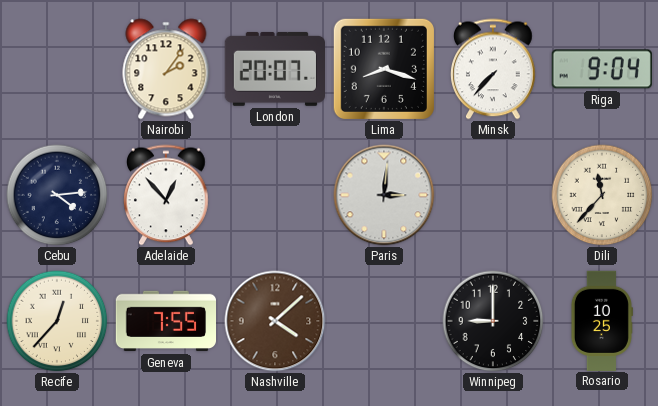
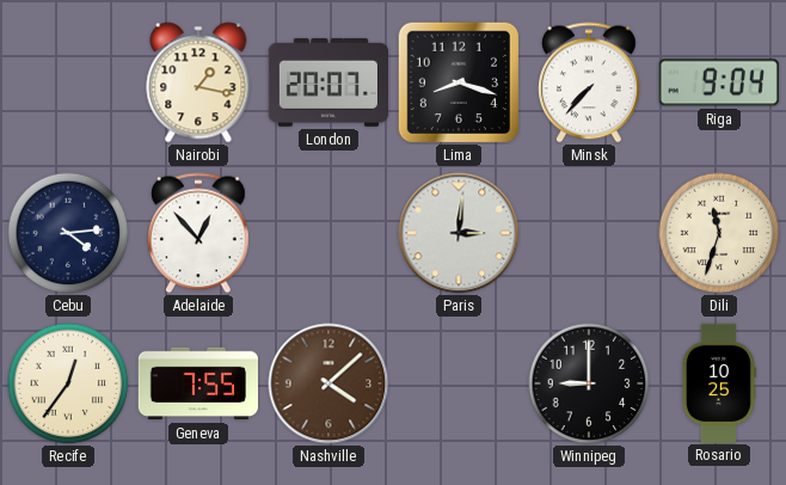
Nairobi: 2:06 -> 1:17
Dili: 11:37 -> 11:33
Recife: 12:37 -> 12:36
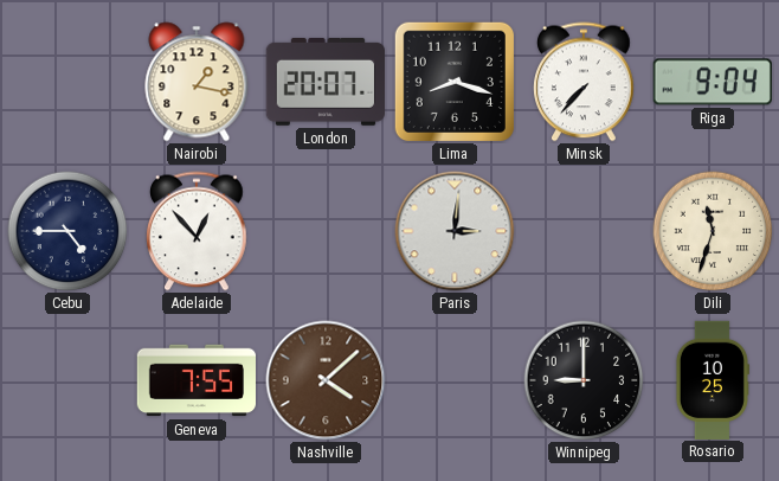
Cebu: 4:14 -> 4:45
Recife: 12:36 -> none
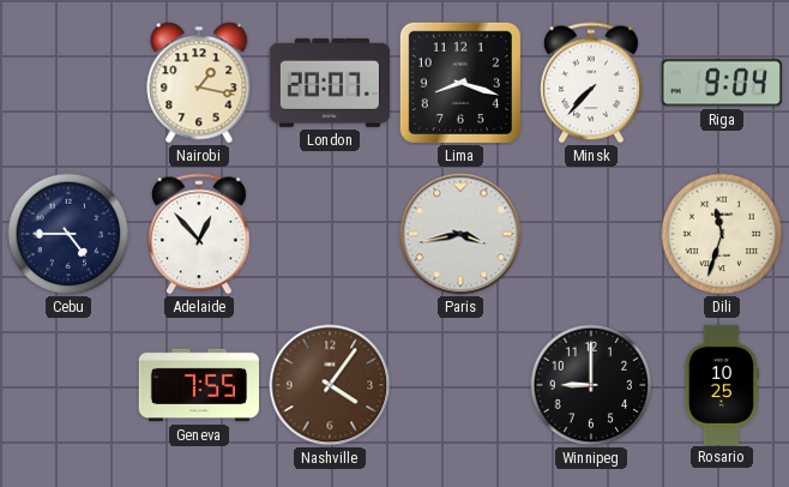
Paris: 3:01 -> 3:43
Nashville: 4:08 -> 4:06
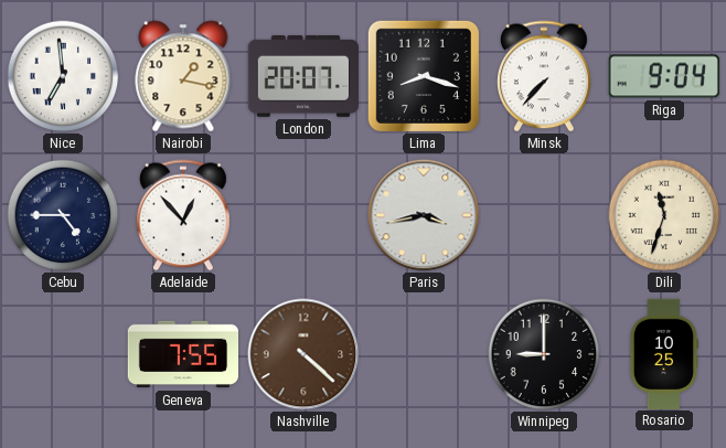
Nice: none -> 6:59
Nashville: 4:06 -> 4:22
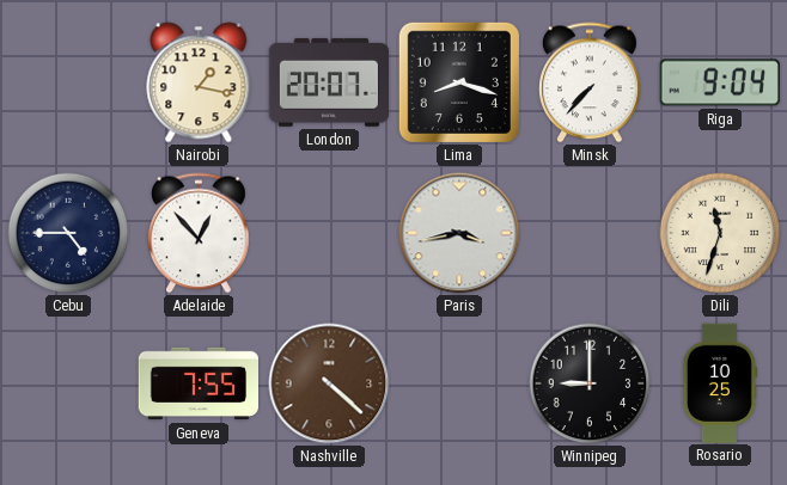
Nice: 6:59 -> none
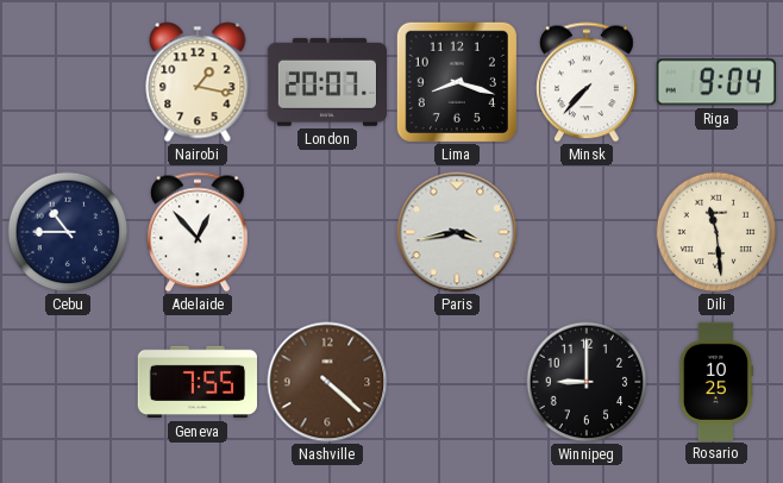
Cebu: 4:45 -> 10:45
Dili: 11:33 -> 11:29
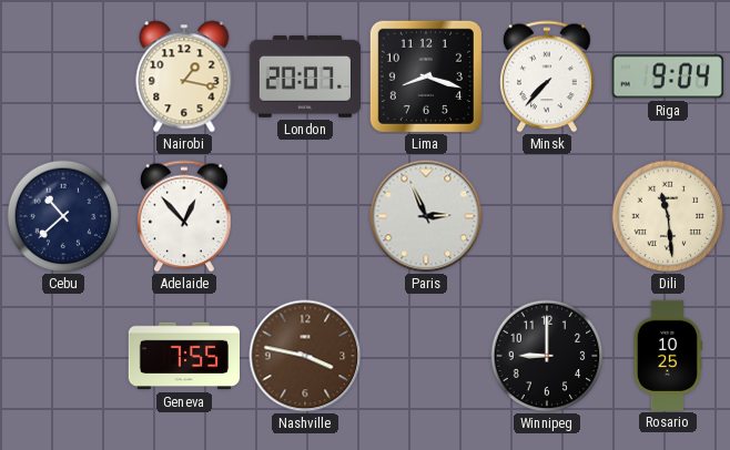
Cebu: 10:45 -> 10:38
Paris: 3:43 -> 2:56
Nashville: 4:22 -> 3:47
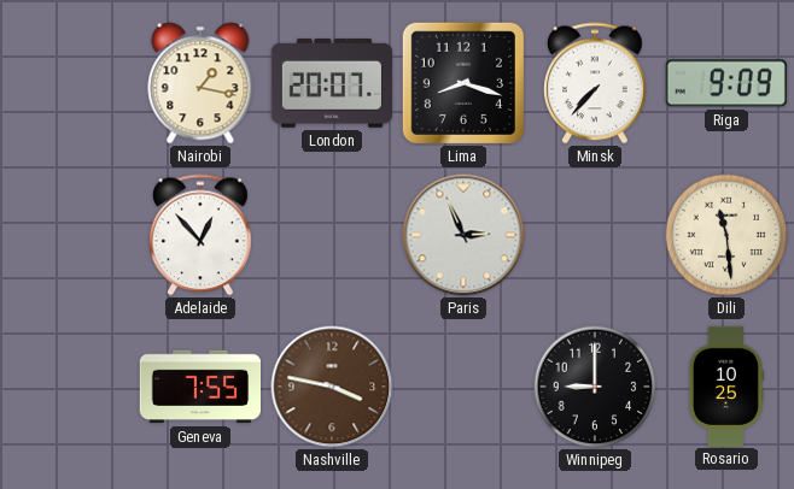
Riga: 9:04 -> 9:09
Cebu: 10:38 -> none
